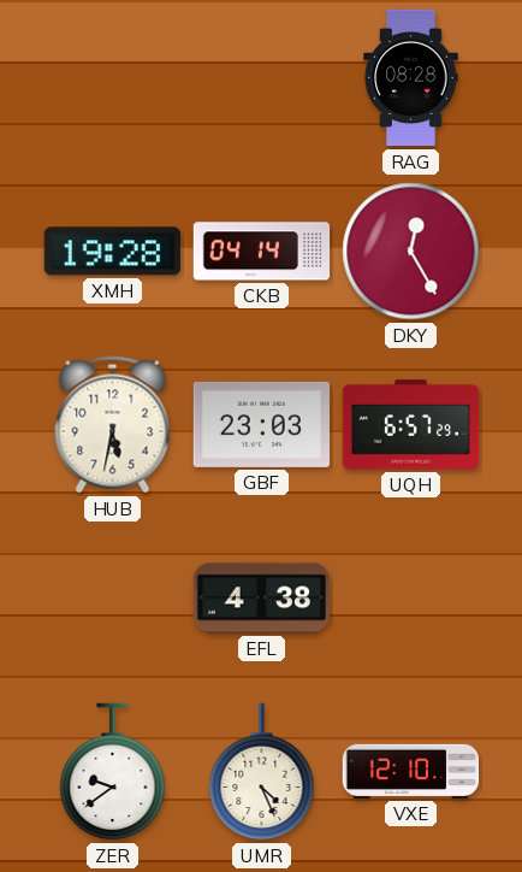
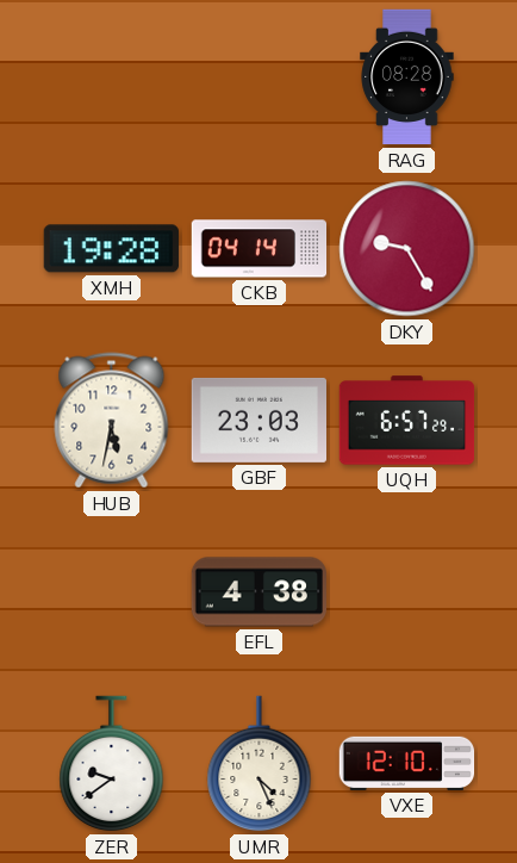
DKY: 12:25 -> 9:25
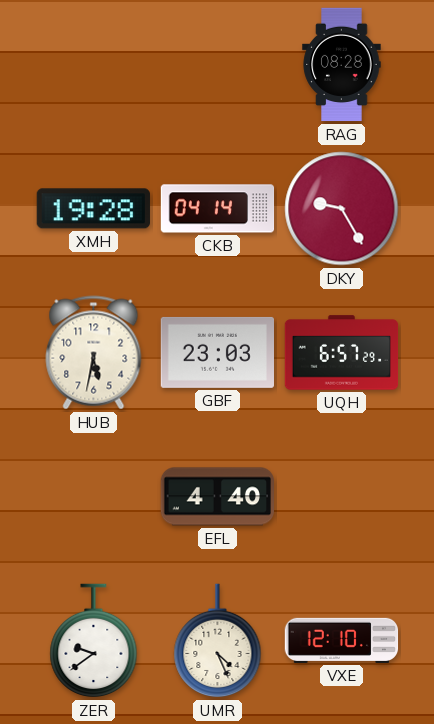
EFL: 4:38 -> 4:40
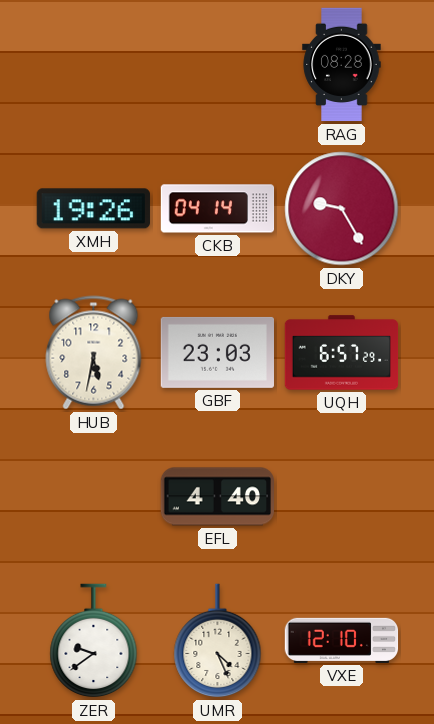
XMH: 19:28 -> 19:26
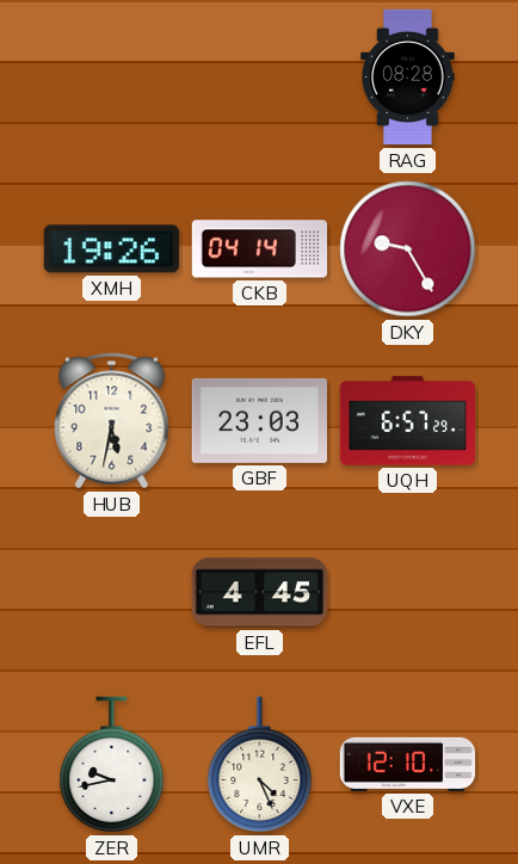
EFL: 4:40 -> 4:45
ZER: 9:39 -> 9:43
